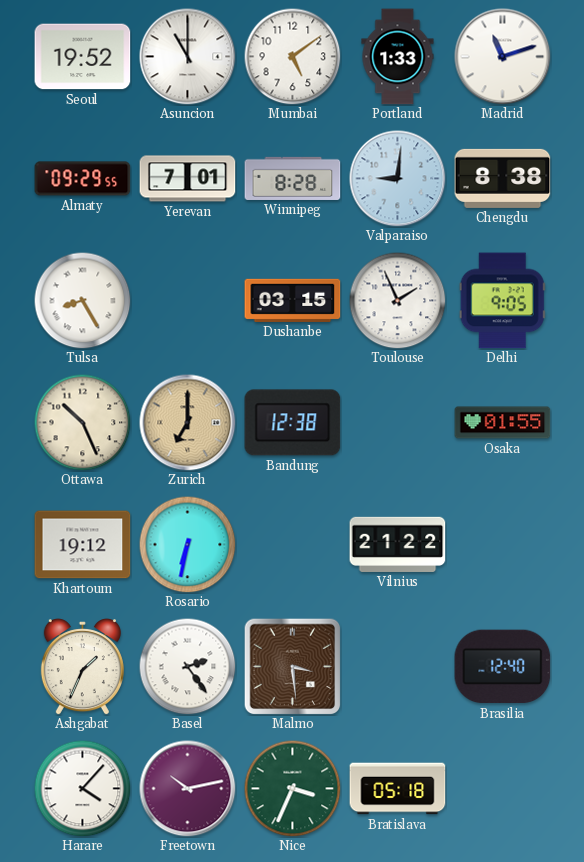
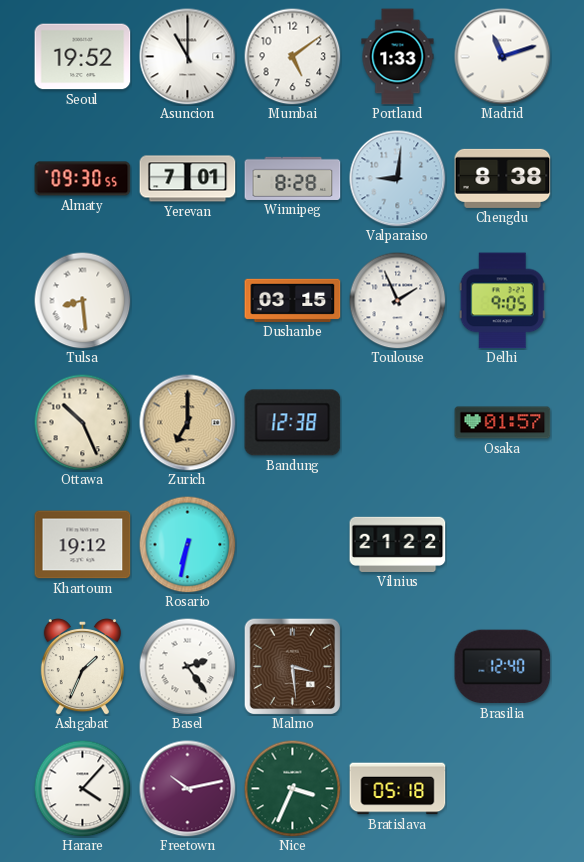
Almaty: 09:29 -> 09:30
Tulsa: 8:25 -> 8:29
Osaka: 01:55 -> 01:57
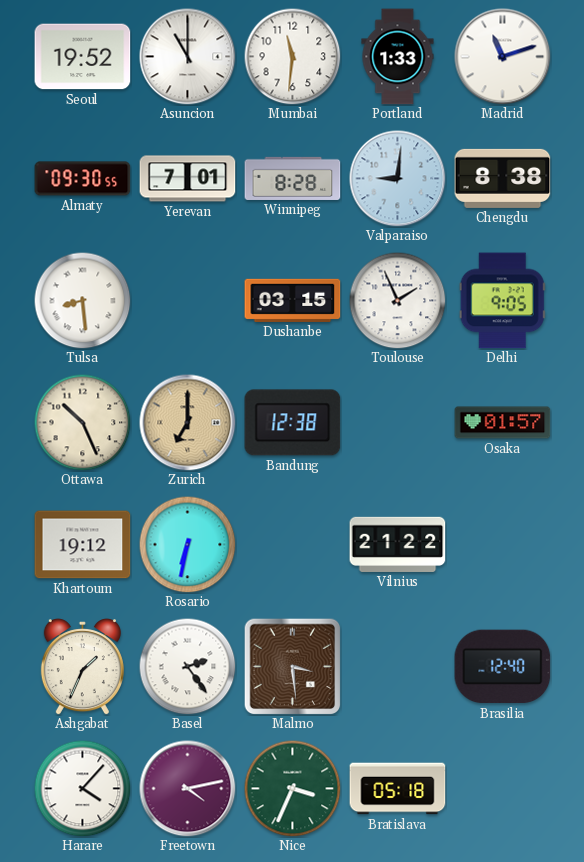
Mumbai: 5:09 -> 11:31
Freetown: 10:13 -> 4:13
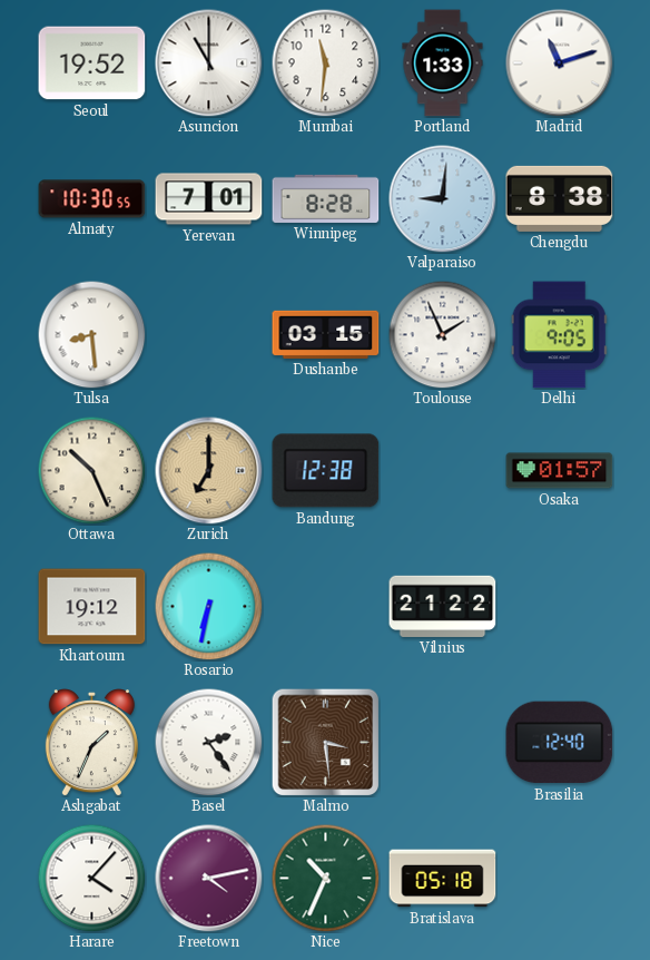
Almaty: 09:30 -> 10:30
Nice: 3:34 -> 10:34
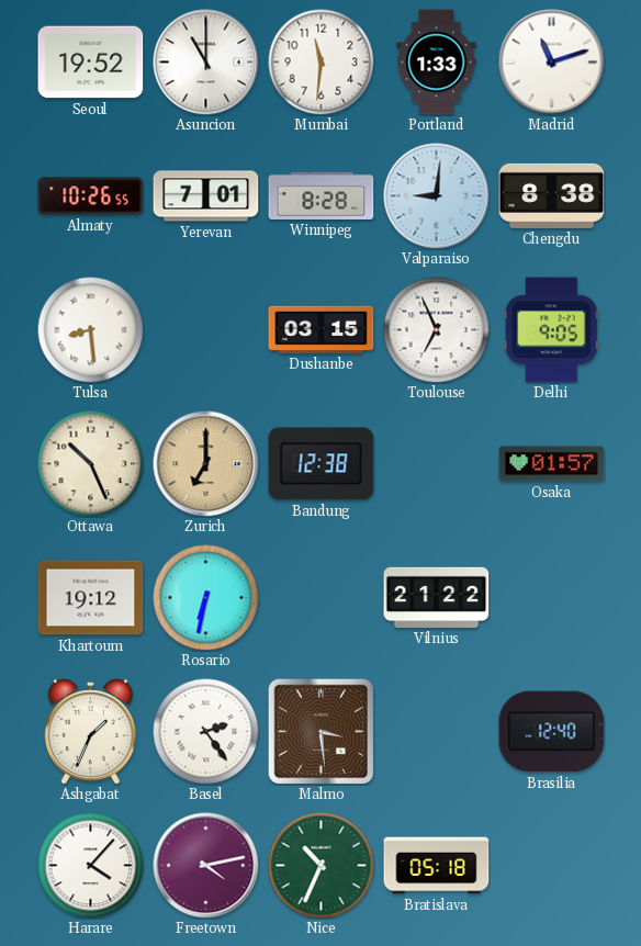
Almaty: 10:30 -> 10:26
Toulouse: 1:56 -> 6:56
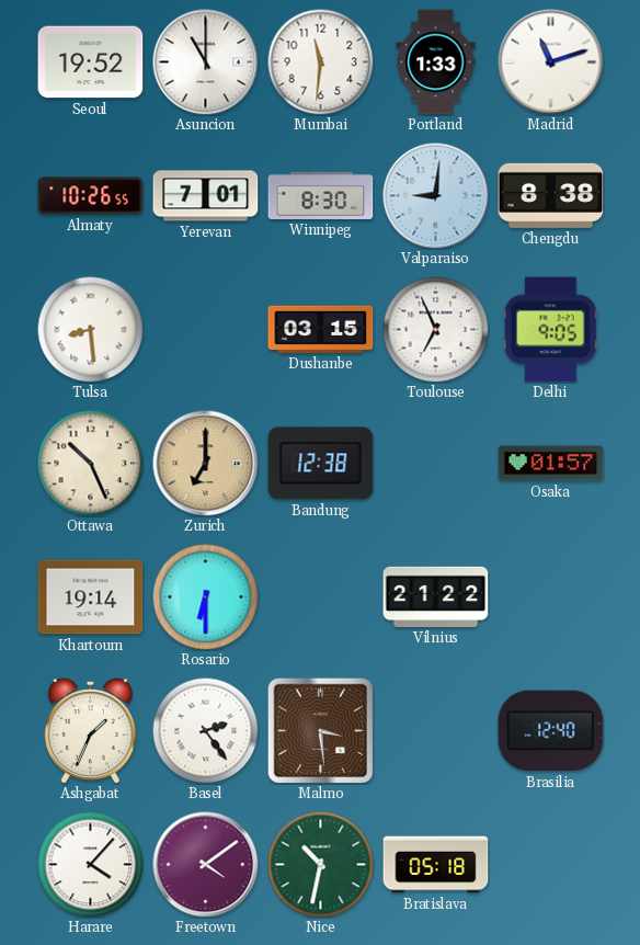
Winnipeg: 8:28 -> 8:30
Khartoum: 19:12 -> 19:14
Rosario: 6:32 -> 6:30
Freetown: 4:13 -> 4:09
Nice: 10:34 -> 10:32
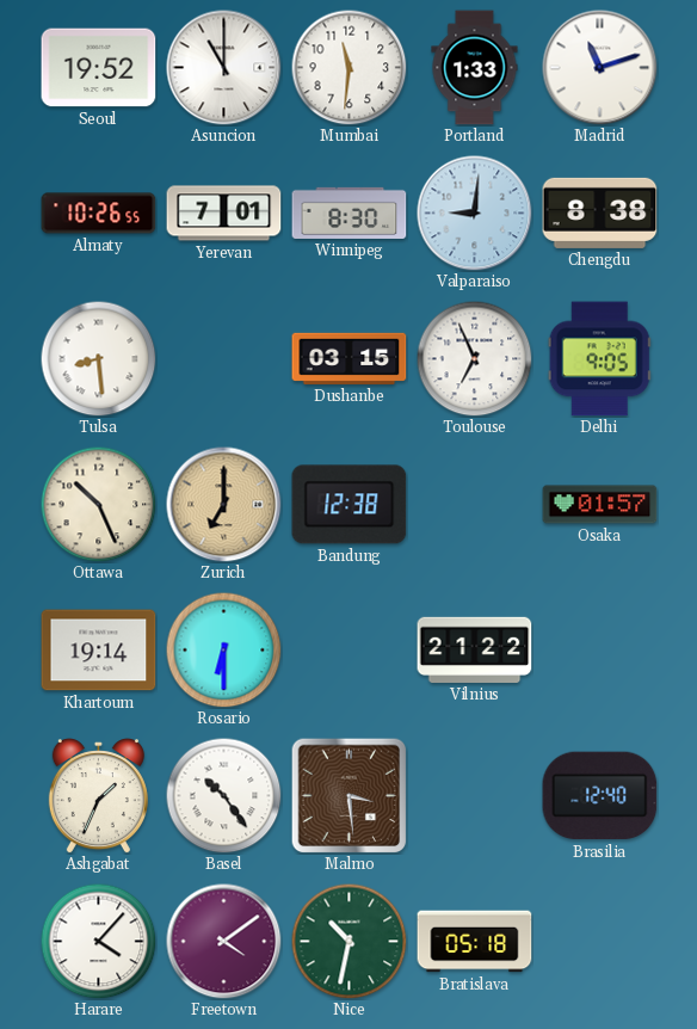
Basel: 2:24 -> 10:24
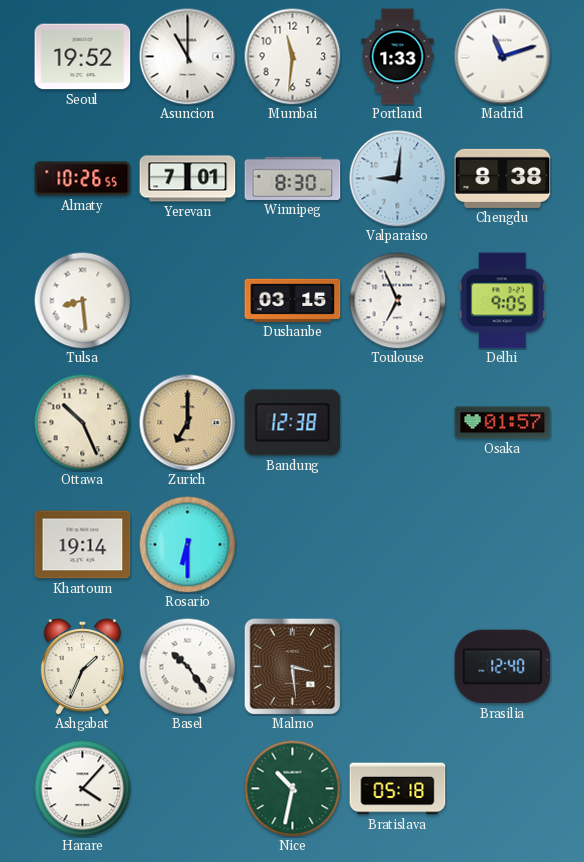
Vilnius: 21:22 -> none
Freetown: 4:09 -> none
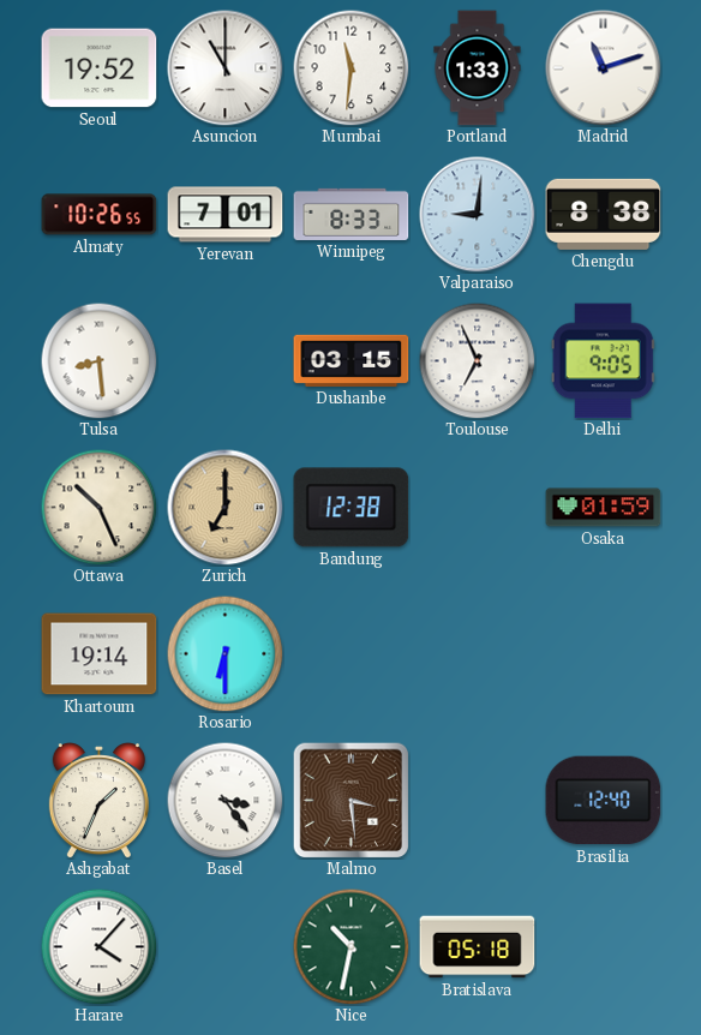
Winnipeg: 8:30 -> 8:33
Osaka: 01:57 -> 01:59
Basel: 10:24 -> 3:24
